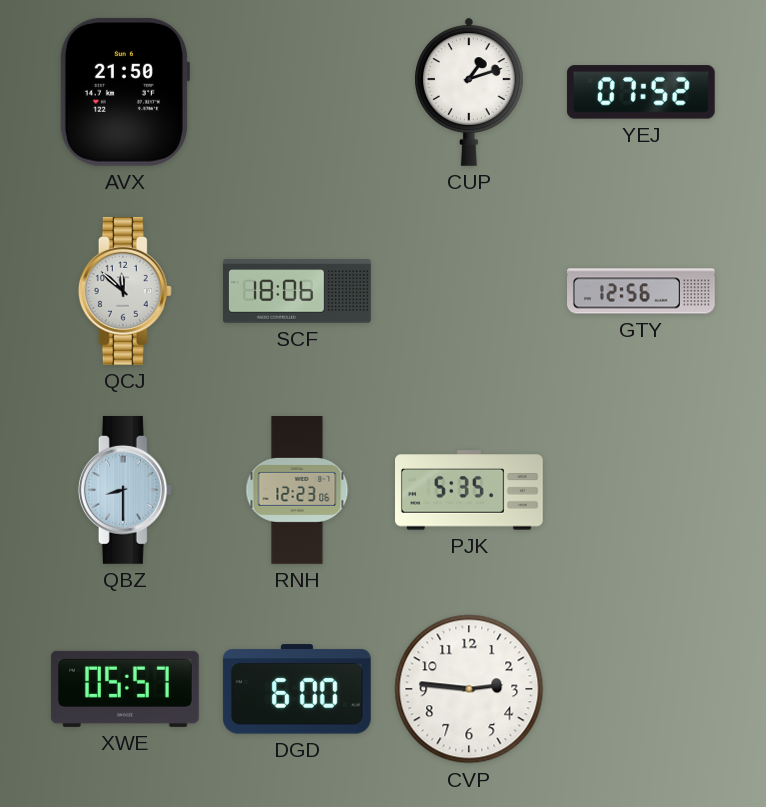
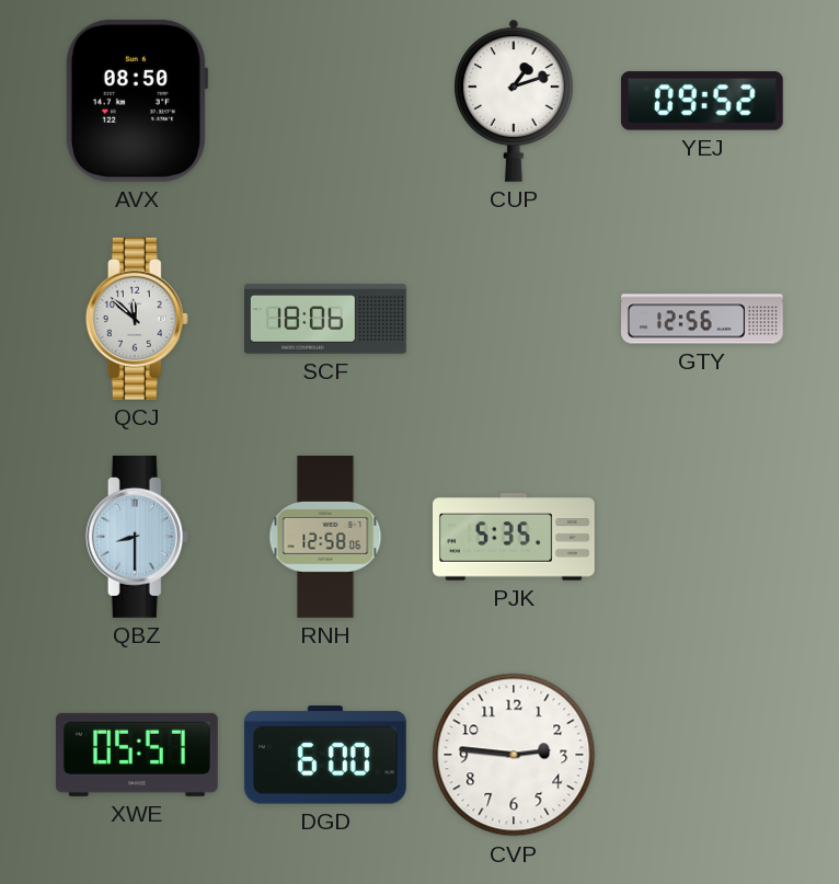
AVX: 21:50 -> 08:50
YEJ: 07:52 -> 09:52
RNH: 12:23 -> 12:58
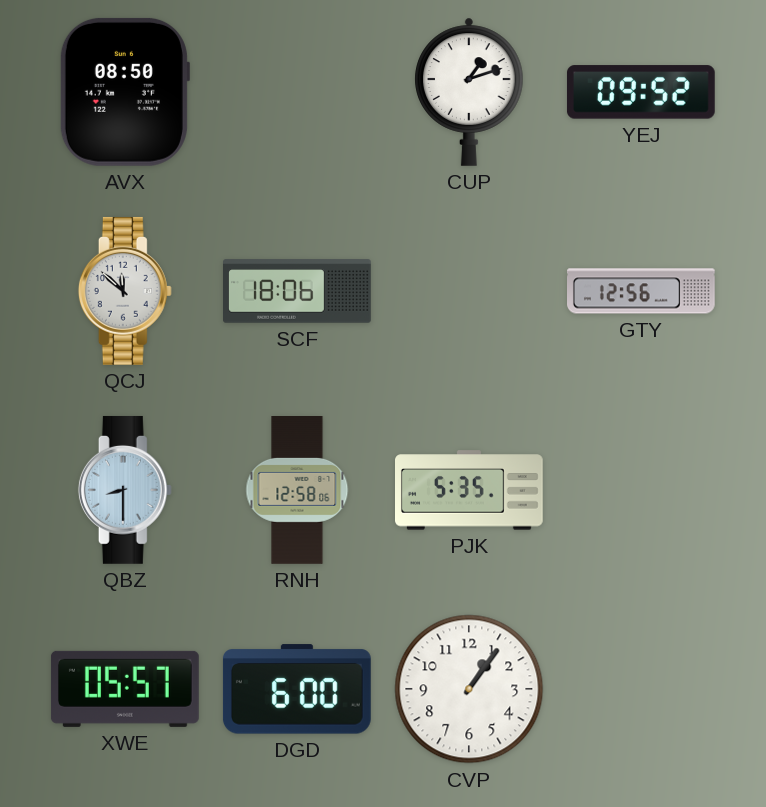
CVP: 2:46 -> 1:06
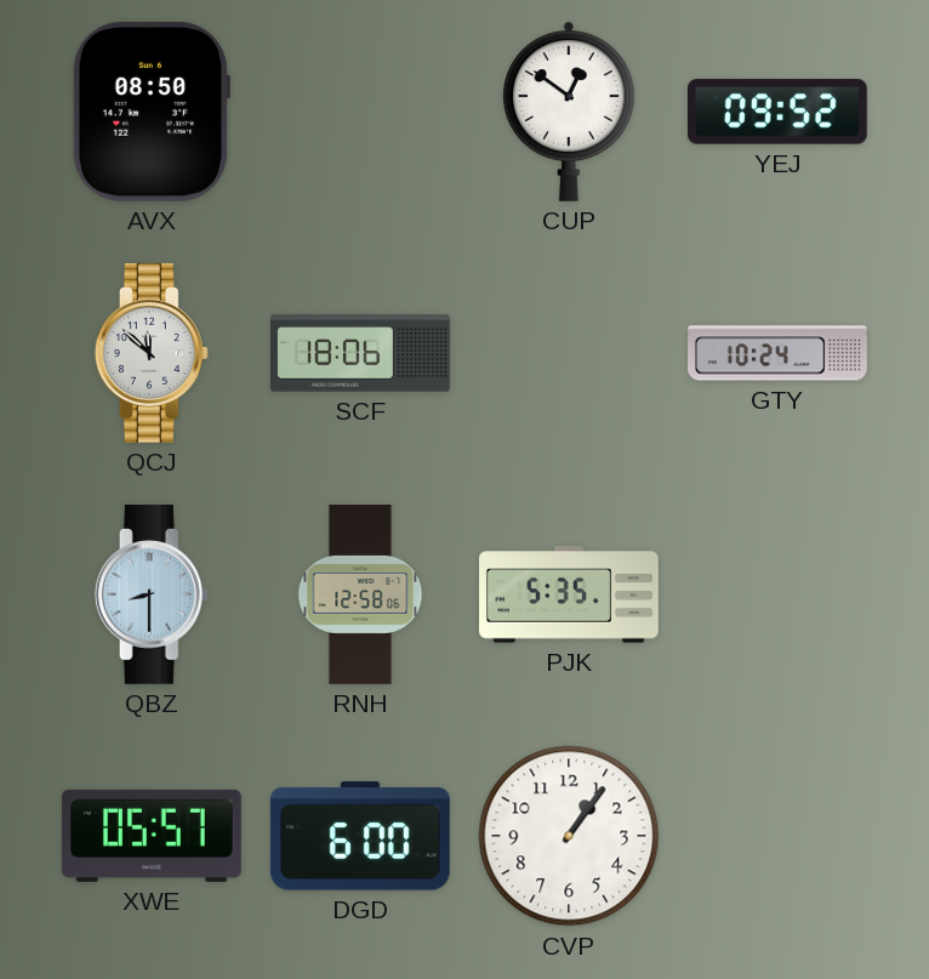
CUP: 1:12 -> 12:51
GTY: 12:56 -> 10:24
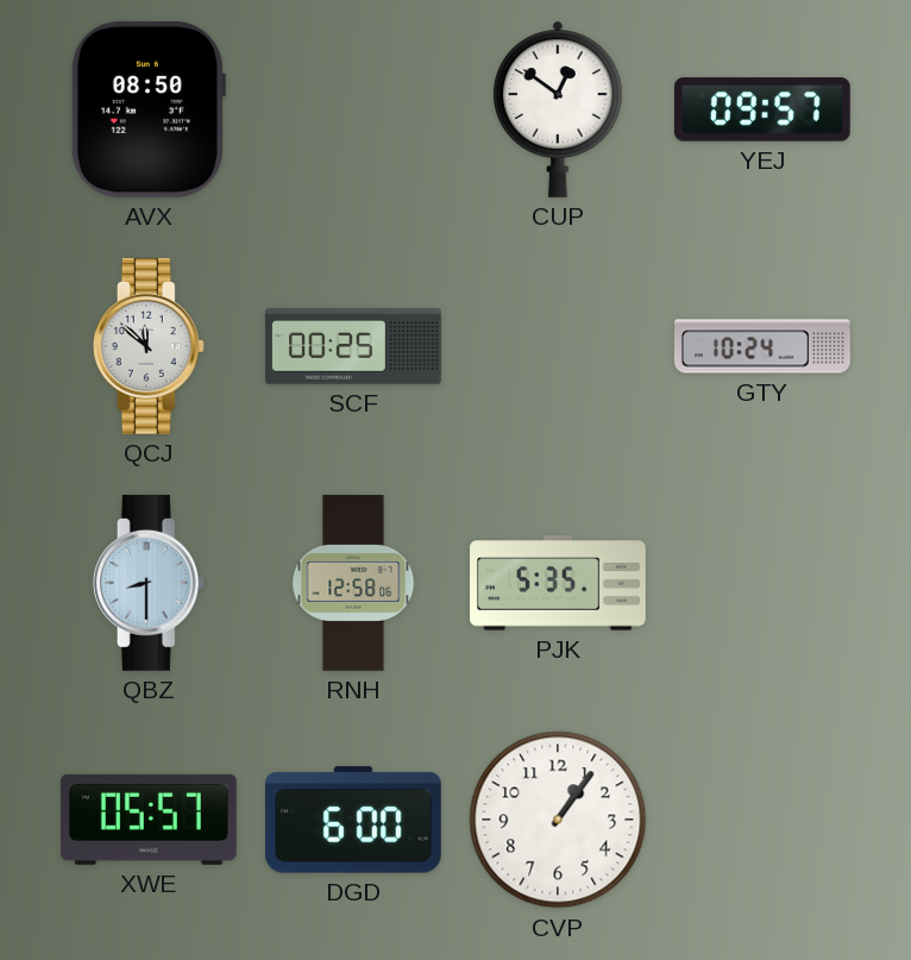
YEJ: 09:52 -> 09:57
SCF: 18:06 -> 00:25
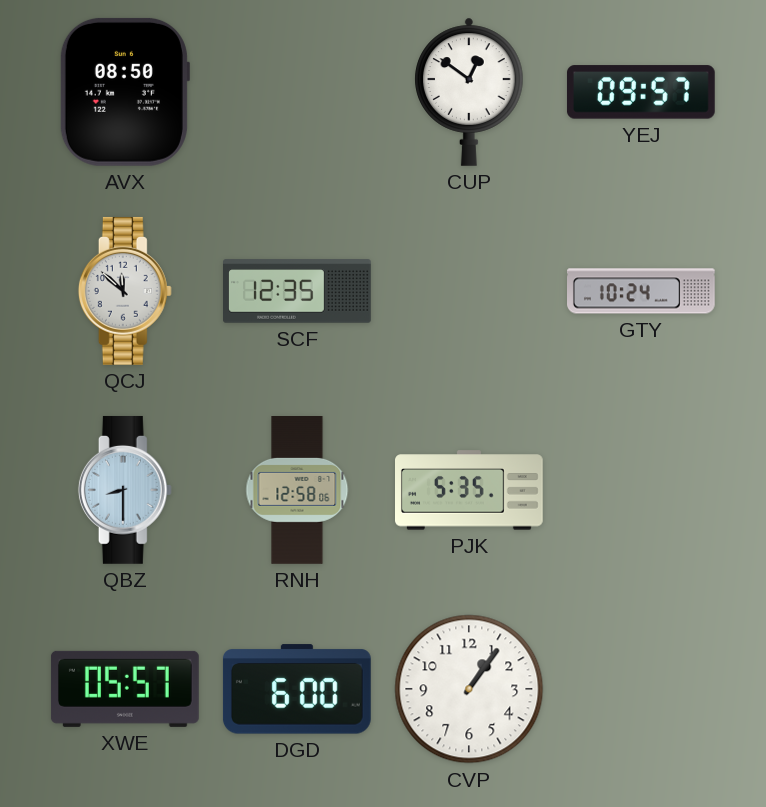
SCF: 00:25 -> 12:35
